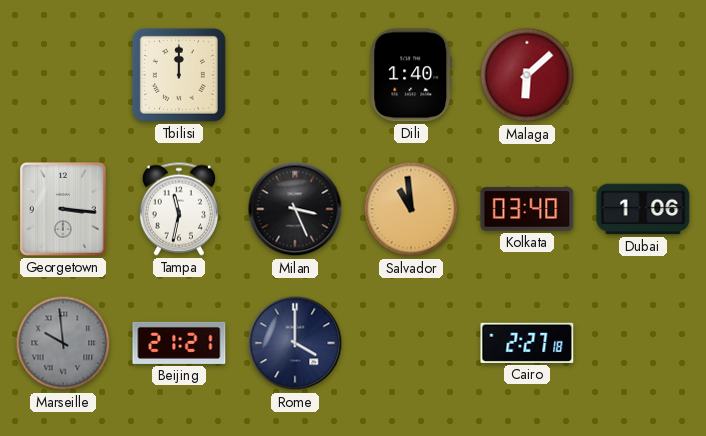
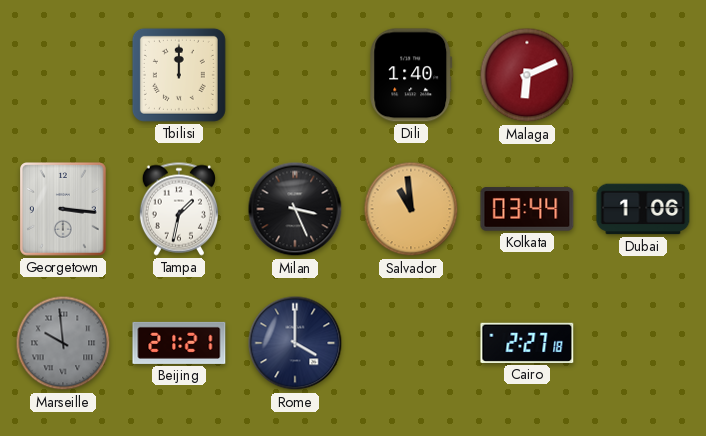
Malaga: 6:08 -> 6:11
Tampa: 11:32 -> 1:32
Kolkata: 03:40 -> 03:44
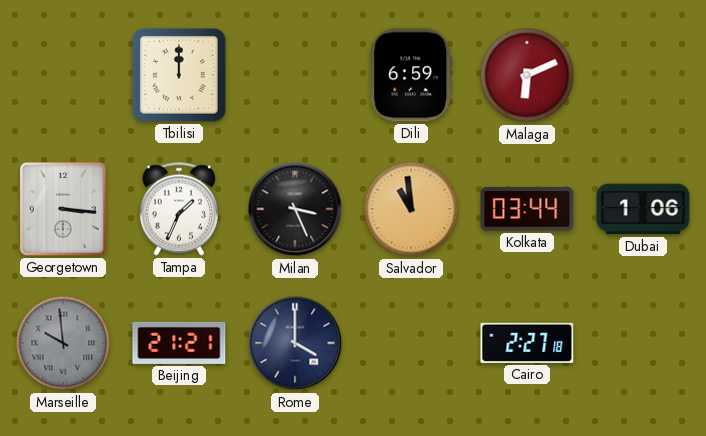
Dili: 1:40 -> 6:59
Tampa: 1:32 -> 1:34
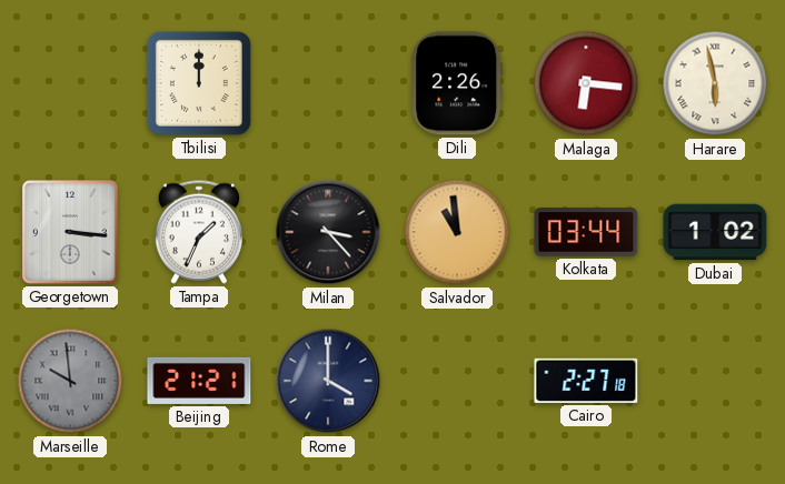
Dili: 6:59 -> 2:26
Malaga: 6:11 -> 6:16
Harare: none -> 5:58
Milan: 3:26 -> 3:23
Dubai: 1:06 -> 1:02
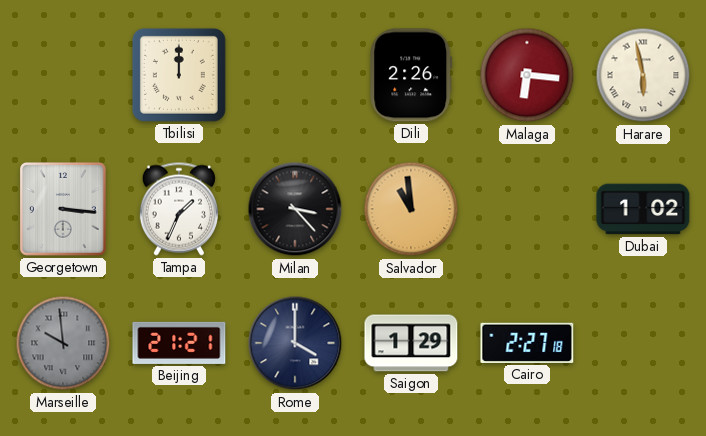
Kolkata: 03:44 -> none
Saigon: none -> 1:29
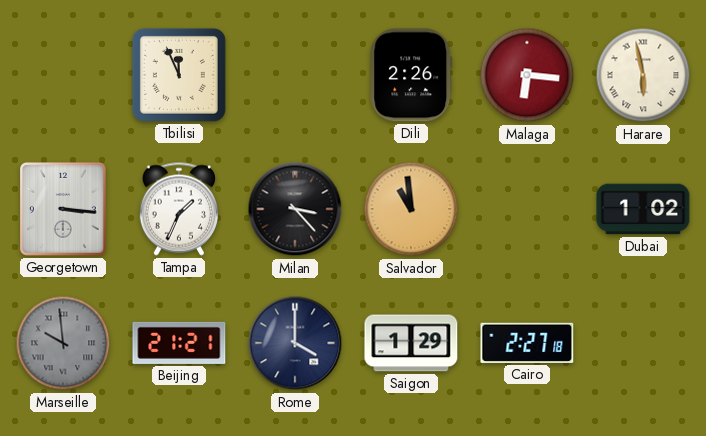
Tbilisi: 12:00 -> 11:56
